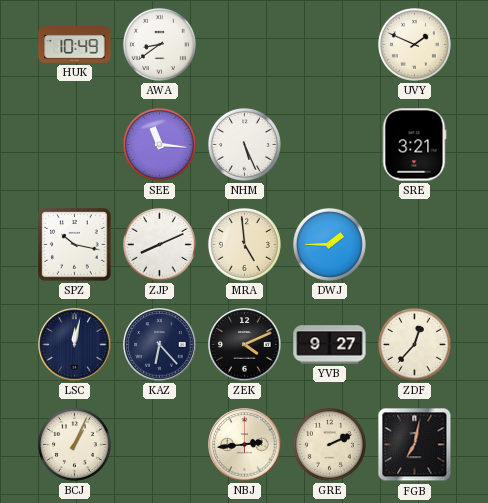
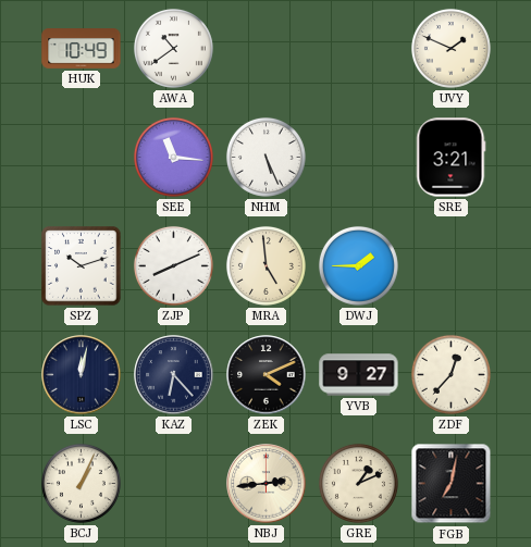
AWA: 8:39 -> 10:39
SPZ: 10:17 -> 10:12
GRE: 2:11 -> 1:11
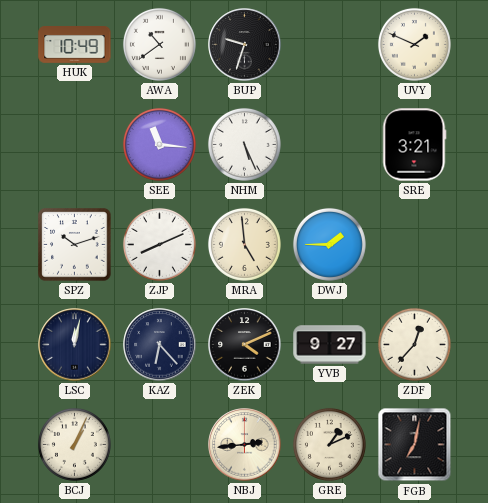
BUP: none -> 9:33
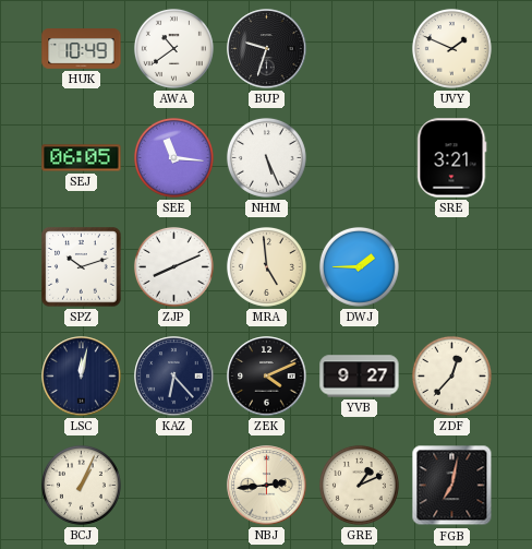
SEJ: none -> 06:05
